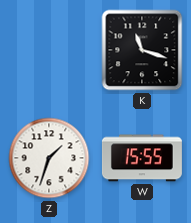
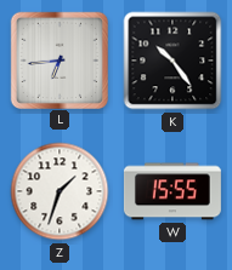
L: none -> 6:44
K: 11:18 -> 10:24
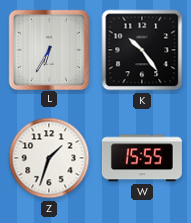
L: 6:44 -> 6:35
